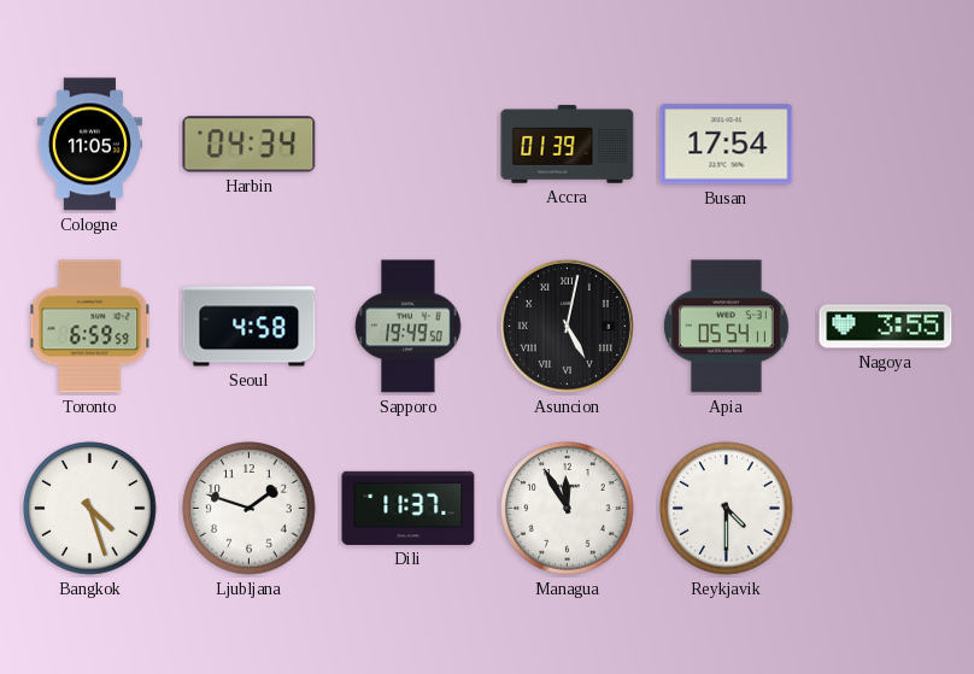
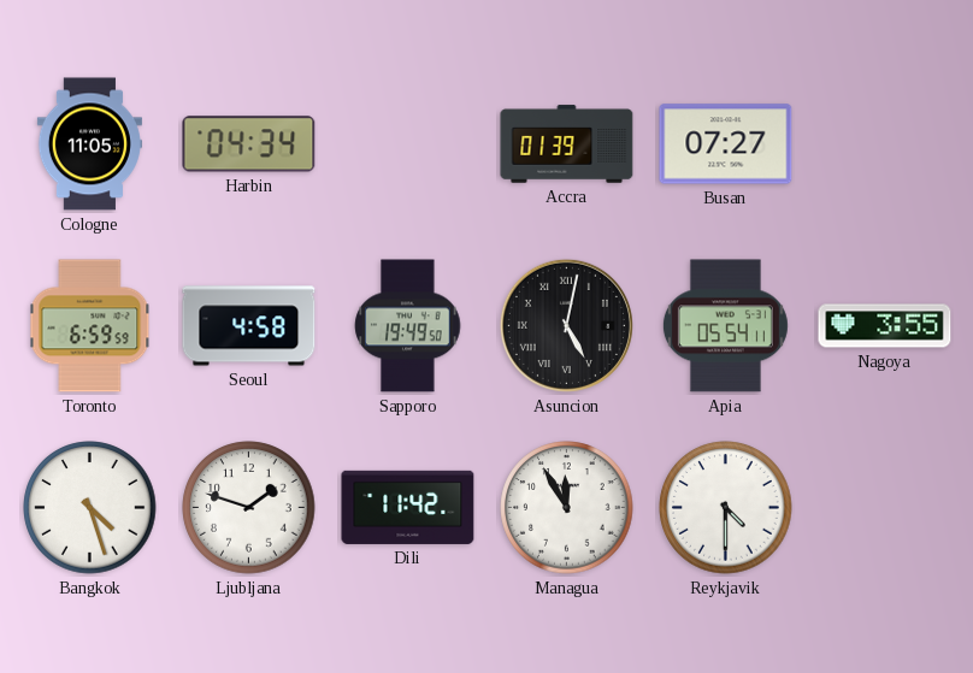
Busan: 17:54 -> 07:27
Dili: 11:37 -> 11:42
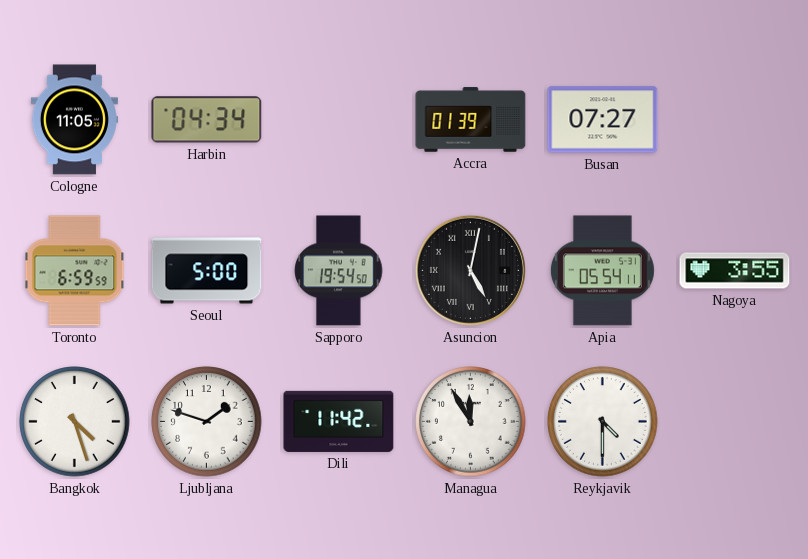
Seoul: 4:58 -> 5:00
Sapporo: 19:49 -> 19:54
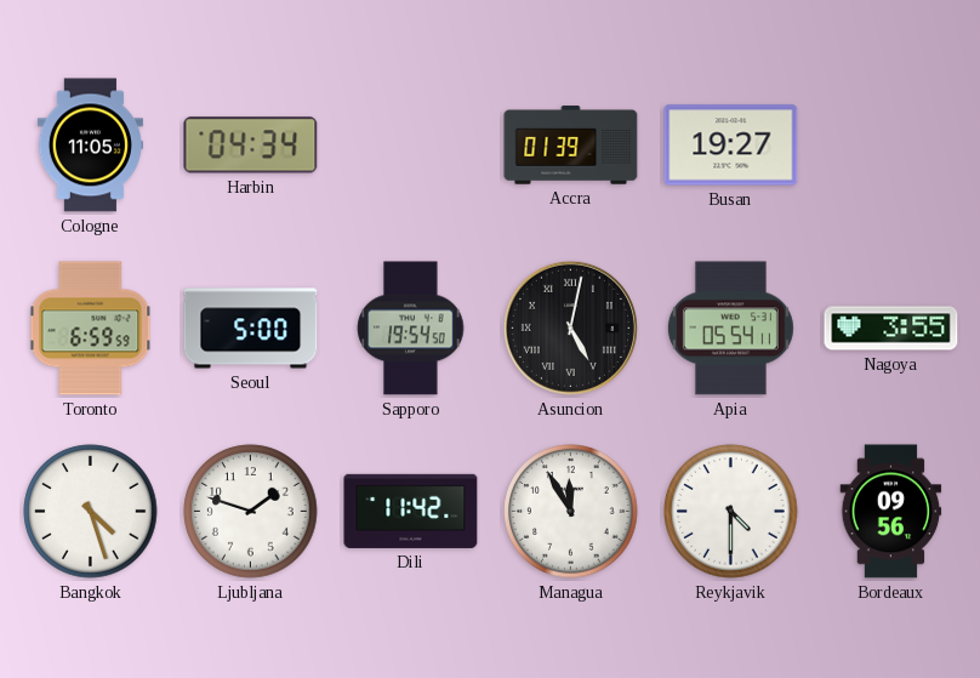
Busan: 07:27 -> 19:27
Bordeaux: none -> 09:56
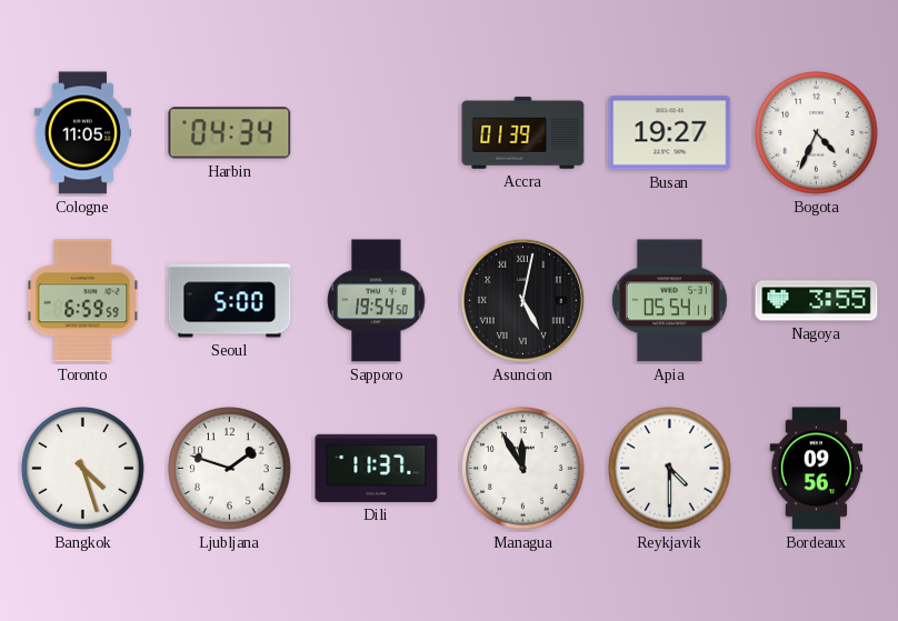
Bogota: none -> 4:34
Dili: 11:42 -> 11:37
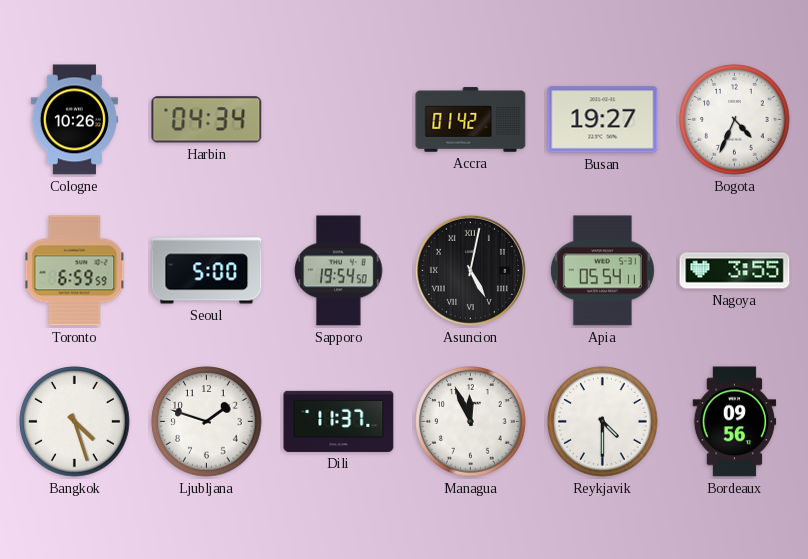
Cologne: 11:05 -> 10:26
Accra: 01:39 -> 01:42
Managua: 11:55 -> 11:56
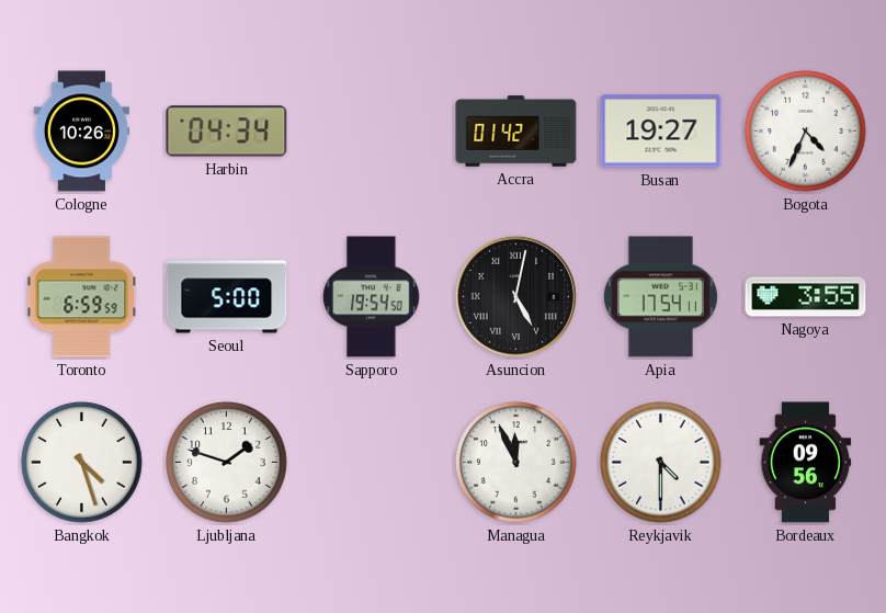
Apia: 05:54 -> 17:54
Dili: 11:37 -> none
